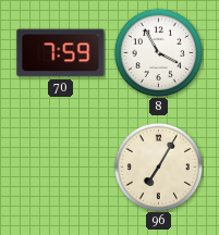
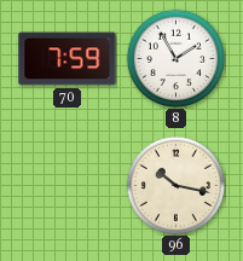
8: 3:55 -> 1:55
96: 7:05 -> 10:17
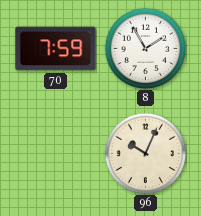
96: 10:17 -> 10:04
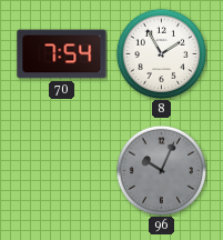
70: 7:59 -> 7:54
96 dial: cream -> grey
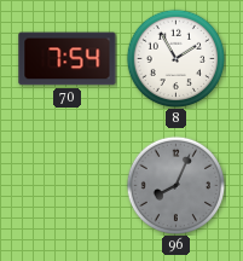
96: 10:04 -> 8:04
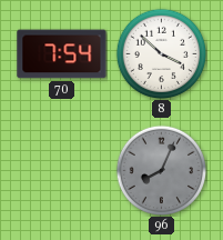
8: 1:55 -> 3:52
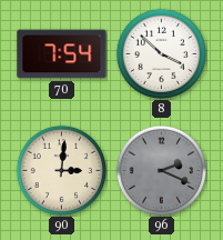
90: none -> 3:01
96: 8:04 -> 2:19
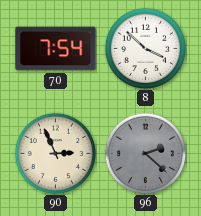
90: 3:01 -> 2:56
96: 2:19 -> 2:22
